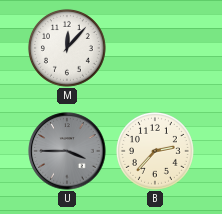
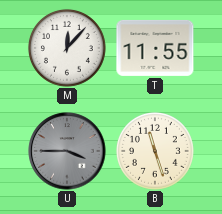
T: none -> 11:55
B: 2:37 -> 11:27
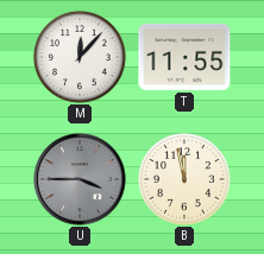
B: 11:27 -> 11:58
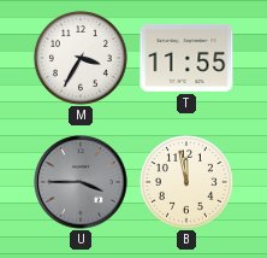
M: 12:07 -> 3:35
